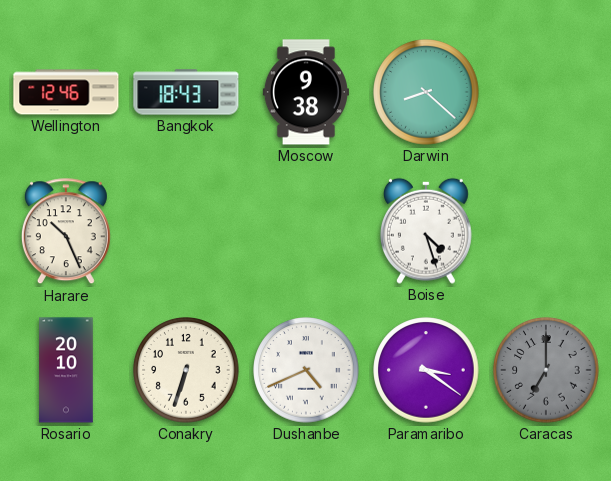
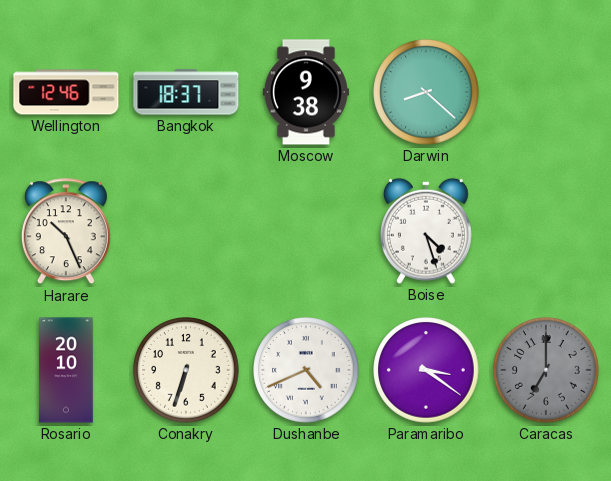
Bangkok: 18:43 -> 18:37
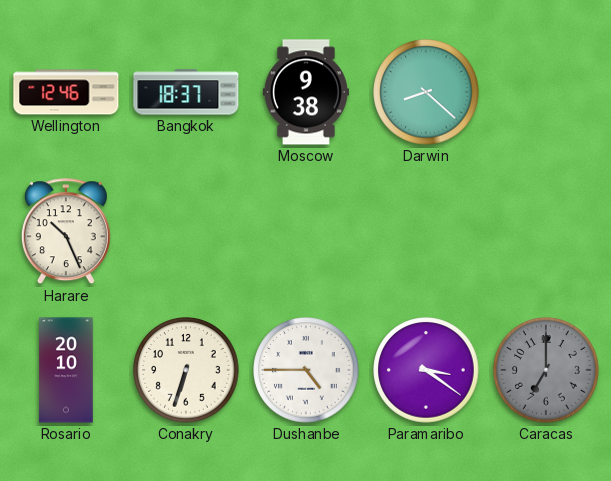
Boise: 4:27 -> none
Dushanbe: 4:41 -> 4:45
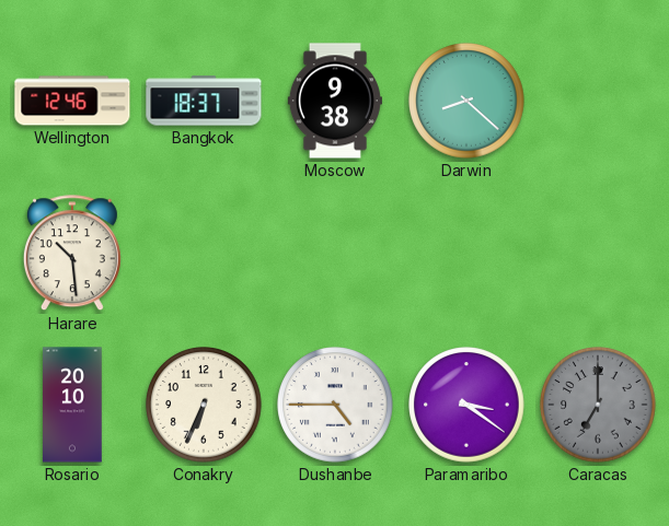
Harare: 10:26 -> 10:29
Conakry: 6:33 -> 6:34
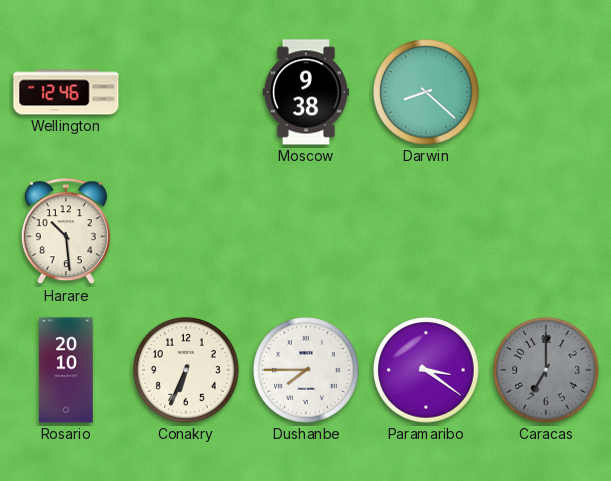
Bangkok: 18:37 -> none
Dushanbe: 4:45 -> 7:45
